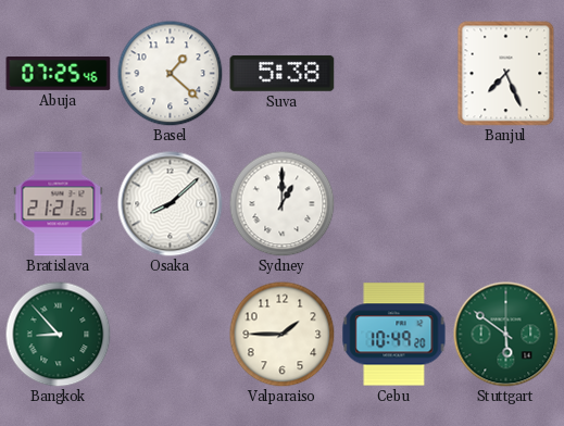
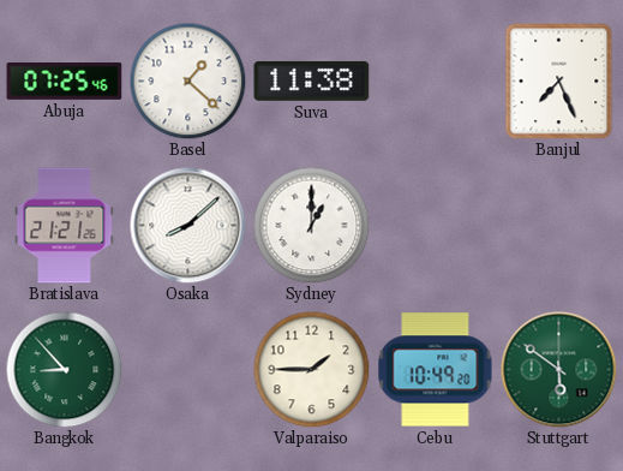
Suva: 5:38 -> 11:38
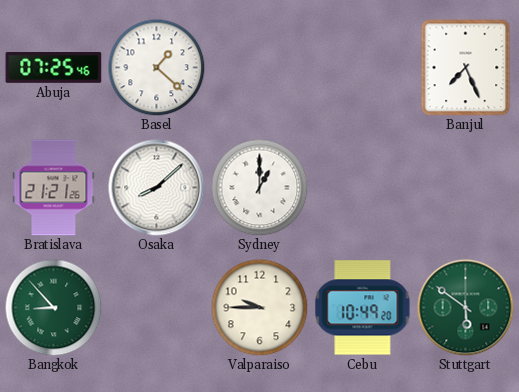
Suva: 11:38 -> none
Valparaiso: 1:45 -> 9:45
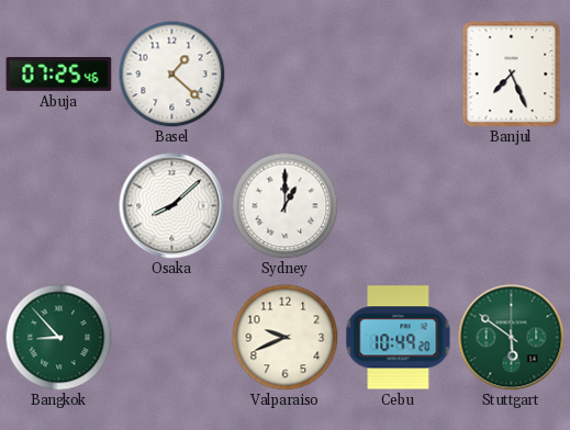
Bratislava: 21:21 -> none
Valparaiso: 9:45 -> 9:41
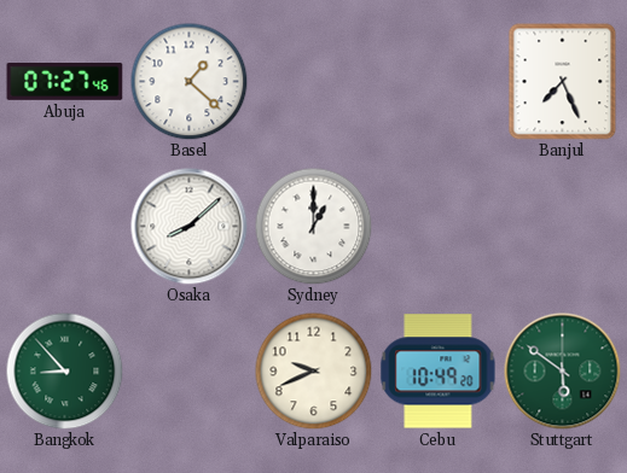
Abuja: 07:25 -> 07:27
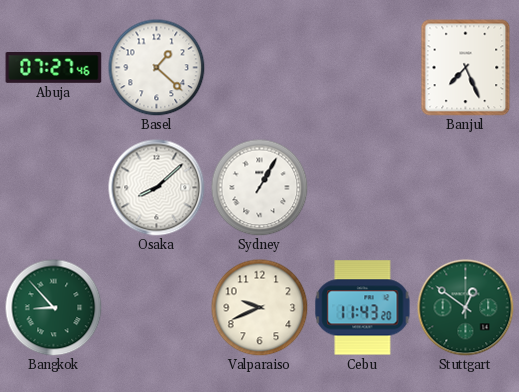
Sydney: 1:00 -> 1:05
Cebu: 10:49 -> 11:43
Stuttgart: 5:51 -> 12:51
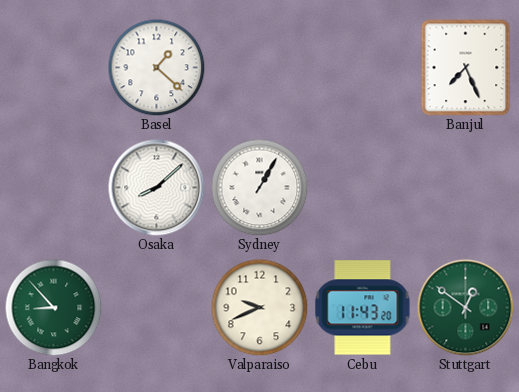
Abuja: 07:27 -> none
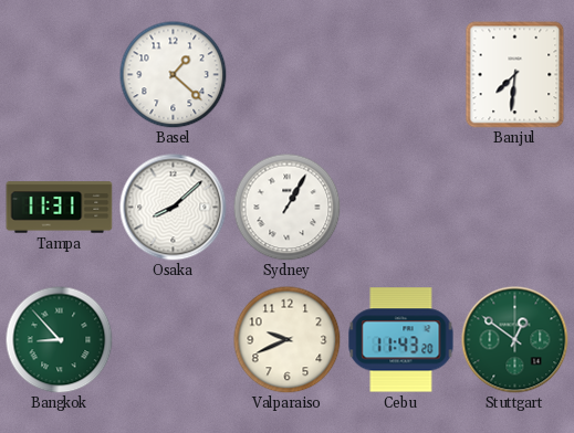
Banjul: 7:26 -> 7:31
Tampa: none -> 11:31
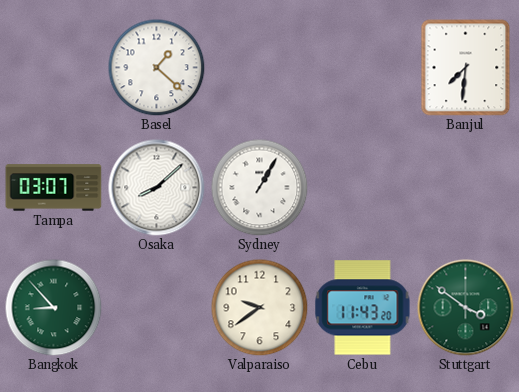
Tampa: 11:31 -> 03:07
Valparaiso: 9:41 -> 9:39
Stuttgart: 12:51 -> 3:51
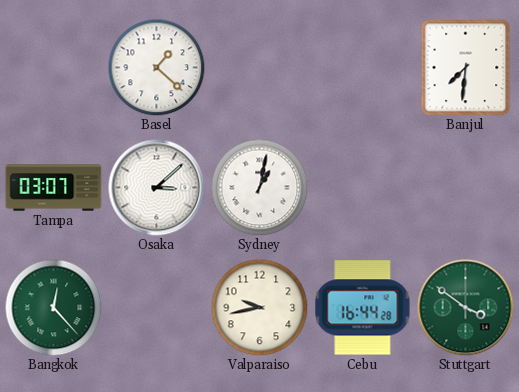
Osaka: 8:08 -> 3:08
Sydney: 1:05 -> 1:02
Bangkok: 8:53 -> 12:23
Valparaiso: 9:39 -> 9:43
Cebu: 11:43 -> 16:44
